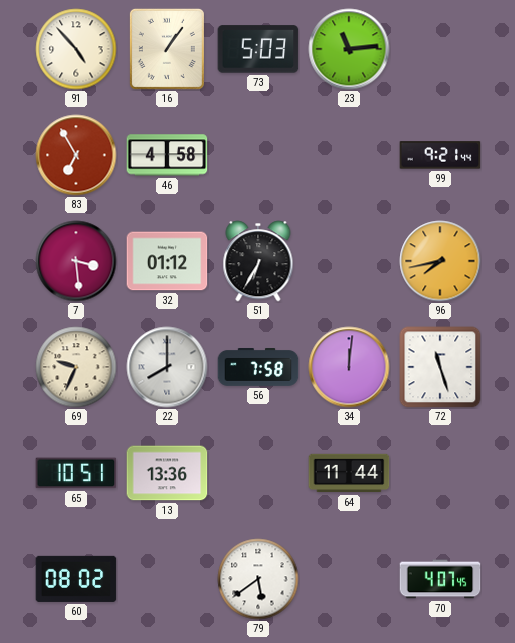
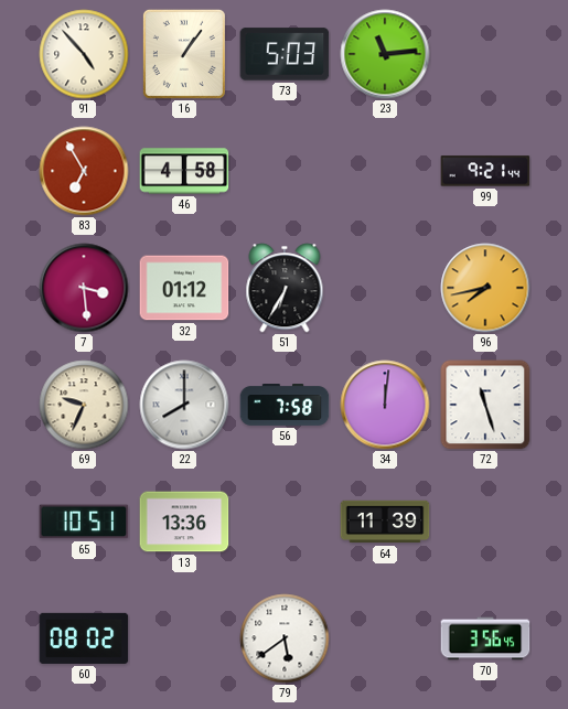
64: 11:44 -> 11:39
70: 4:07 -> 3:56
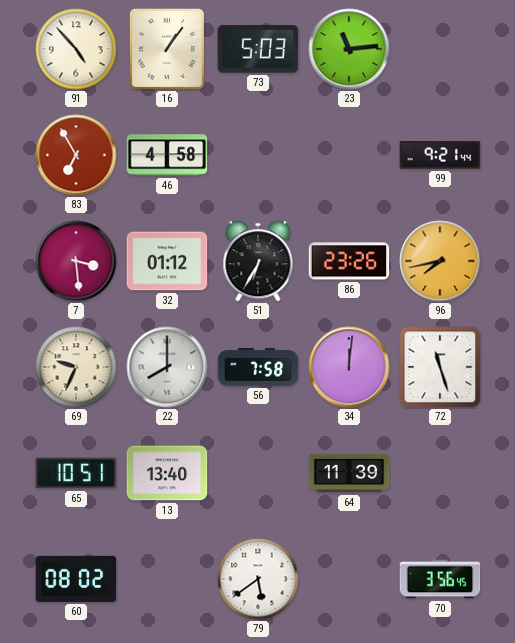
86: none -> 23:26
13: 13:36 -> 13:40
